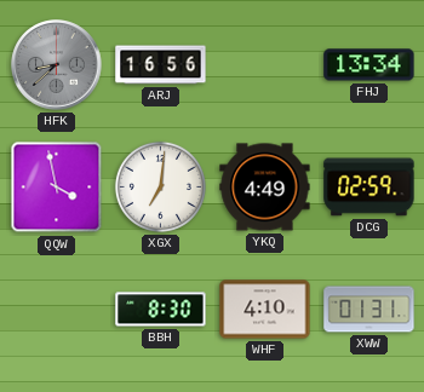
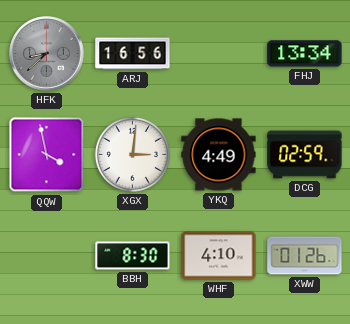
XGX: 7:01 -> 3:01
XWW: 01:31 -> 01:26
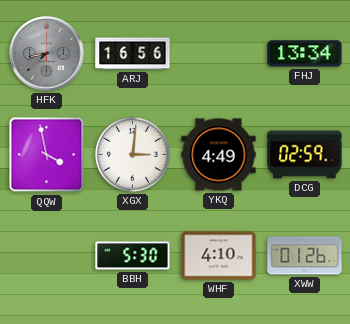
BBH: 8:30 -> 5:30
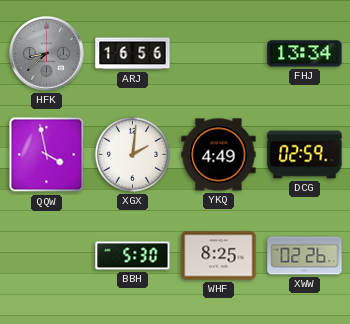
XGX: 3:01 -> 2:01
WHF: 4:10 -> 8:25
XWW: 01:26 -> 02:26
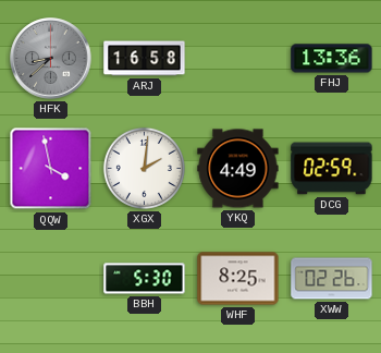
ARJ: 16:56 -> 16:58
FHJ: 13:34 -> 13:36
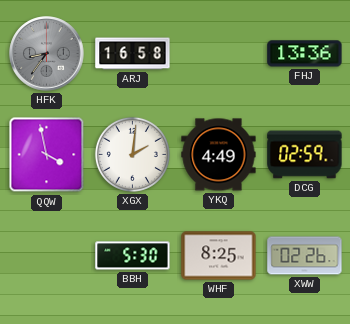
HFK: 8:38 -> 8:36
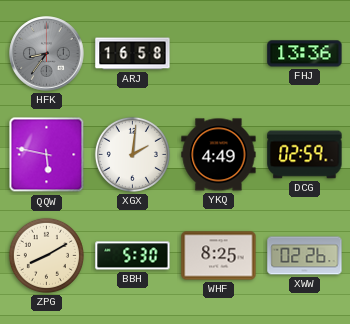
QQW: 3:58 -> 5:47
ZPG: none -> 8:10
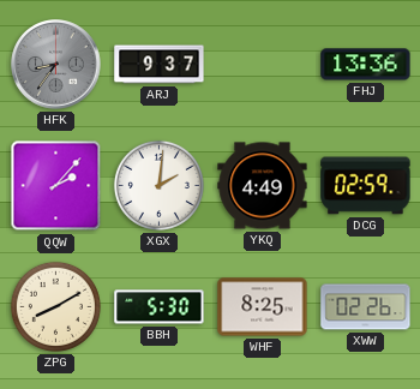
ARJ: 16:58 -> 9:37
QQW: 5:47 -> 2:07
